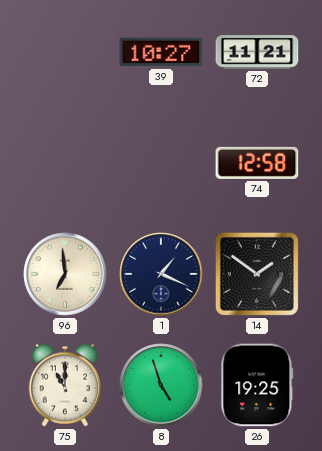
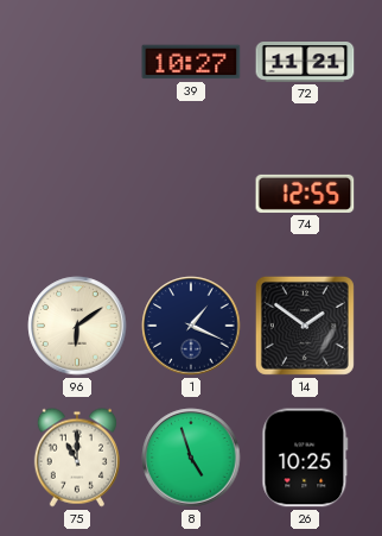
74: 12:58 -> 12:55
96: 6:59 -> 6:09
26: 19:25 -> 10:25
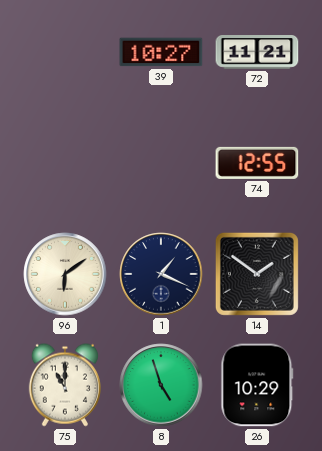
26: 10:25 -> 10:29
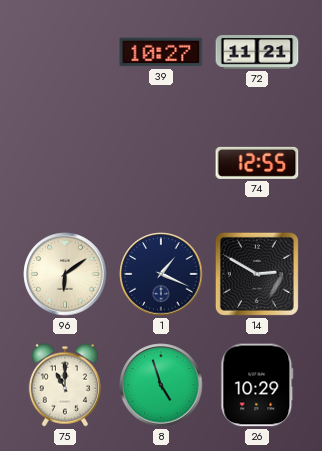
14: 1:51 -> 2:50
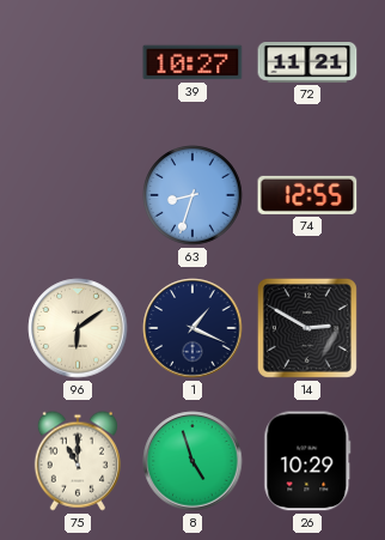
63: none -> 8:33
